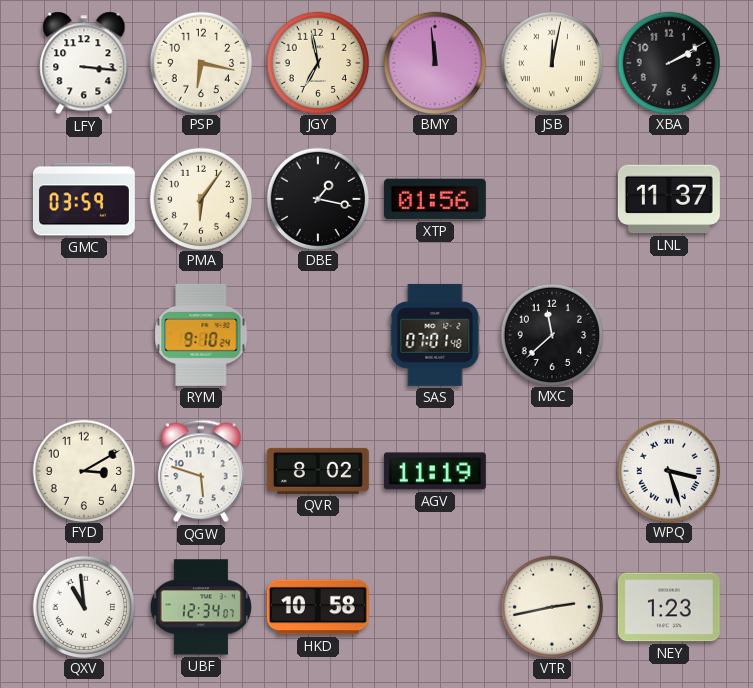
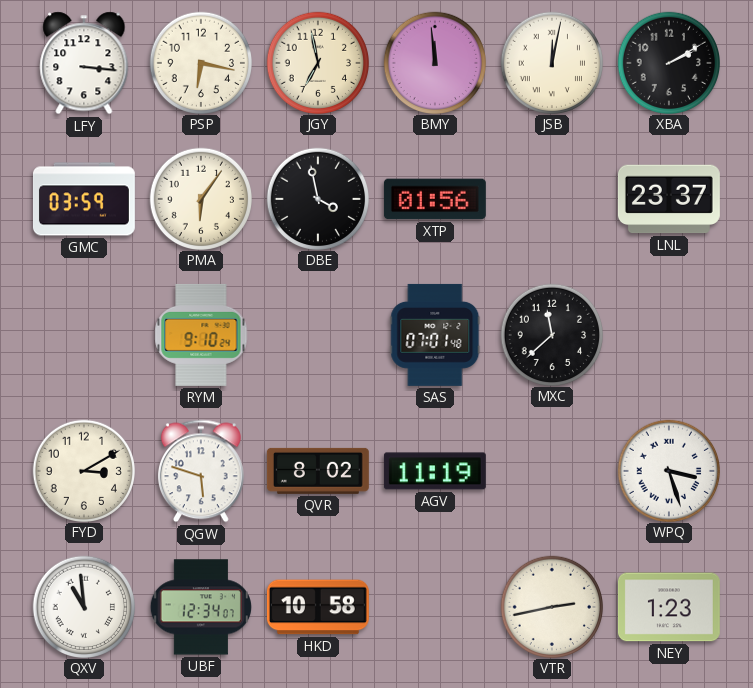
DBE: 1:17 -> 3:58
LNL: 11:37 -> 23:37
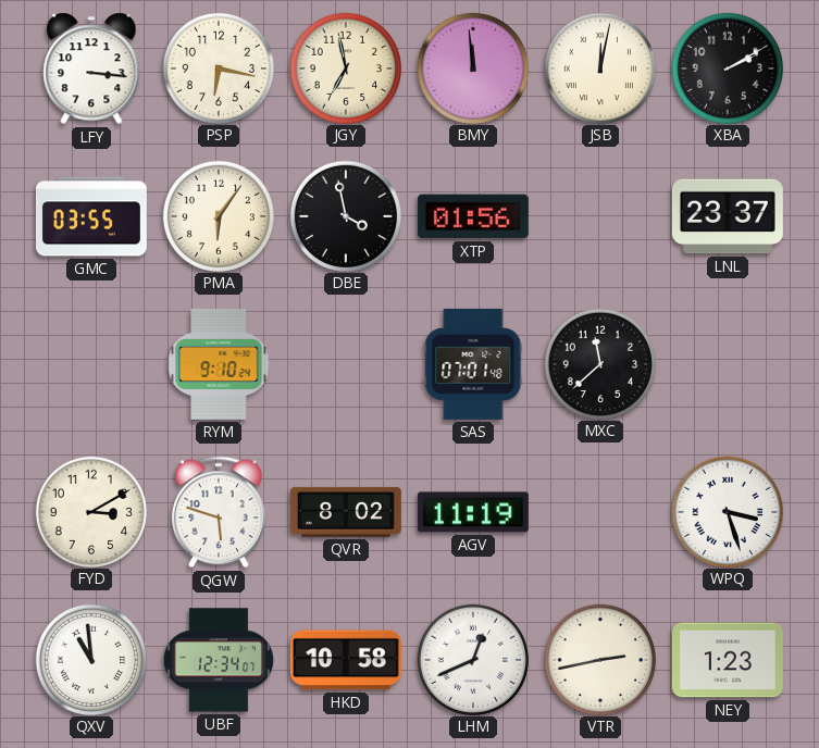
GMC: 03:59 -> 03:55
LHM: none -> 12:41
